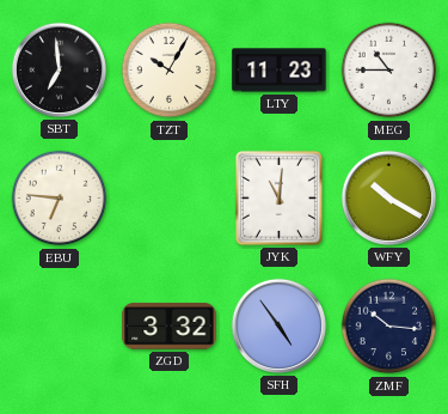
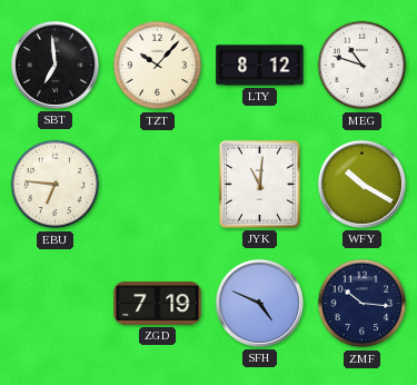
TZT: 10:05 -> 10:07
LTY: 11:23 -> 8:12
MEG: 10:45 -> 10:48
ZGD: 3:32 -> 7:19
SFH: 4:54 -> 4:49
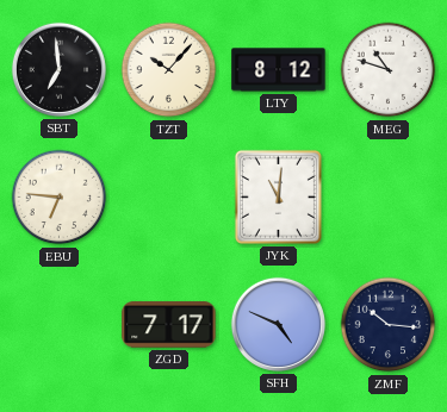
WFY: 10:20 -> none
ZGD: 7:19 -> 7:17
